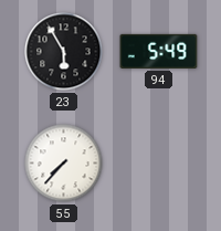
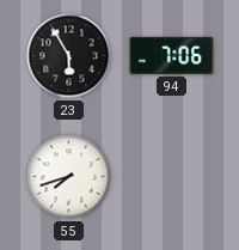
94: 5:49 -> 7:06
55: 7:37 -> 7:42
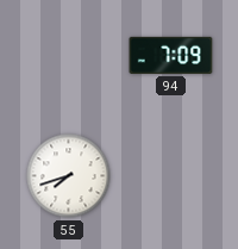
23: 5:55 -> none
94: 7:06 -> 7:09
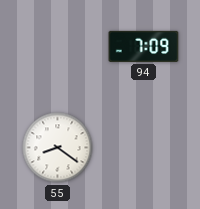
55: 7:42 -> 8:21
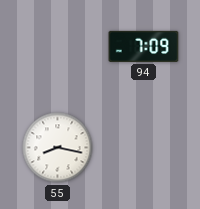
55: 8:21 -> 8:17
